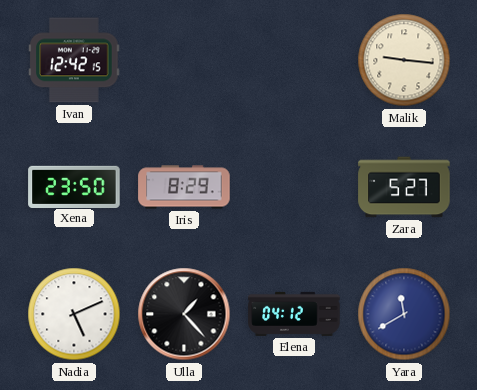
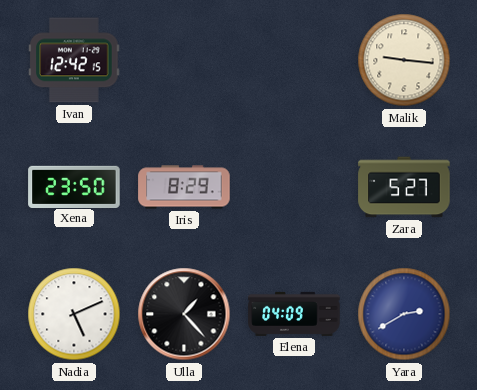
Elena: 04:12 -> 04:09
Yara: 11:40 -> 2:40
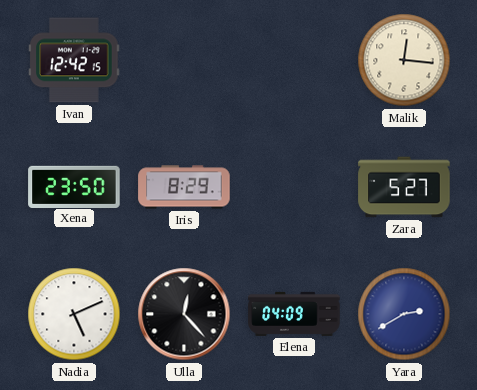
Malik: 9:16 -> 12:16
Ulla: 1:23 -> 12:23
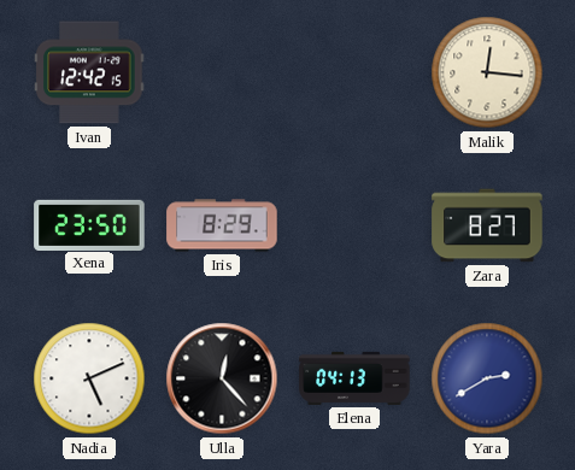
Zara: 5:27 -> 8:27
Elena: 04:09 -> 04:13
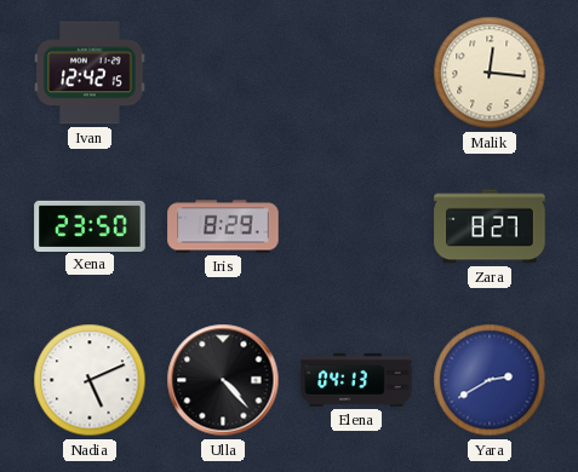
Ulla: 12:23 -> 4:23
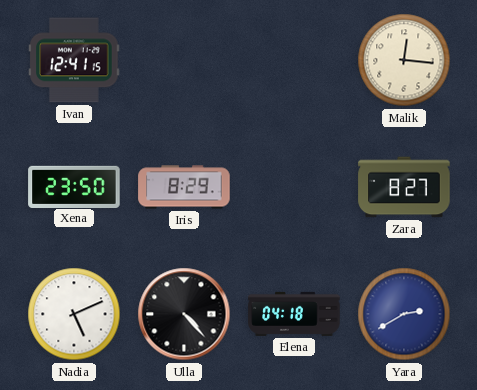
Ivan: 12:42 -> 12:41
Elena: 04:13 -> 04:18
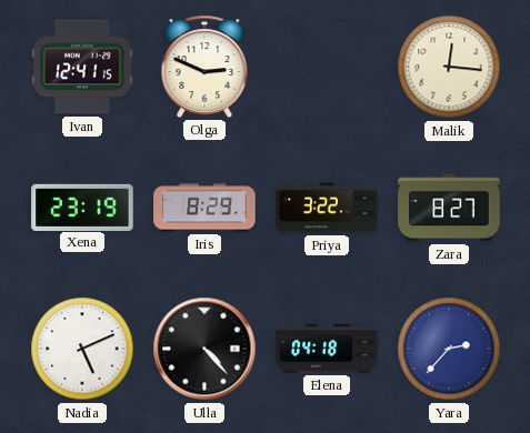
Olga: none -> 2:49
Xena: 23:50 -> 23:19
Priya: none -> 3:22
Yara: 2:40 -> 2:37
